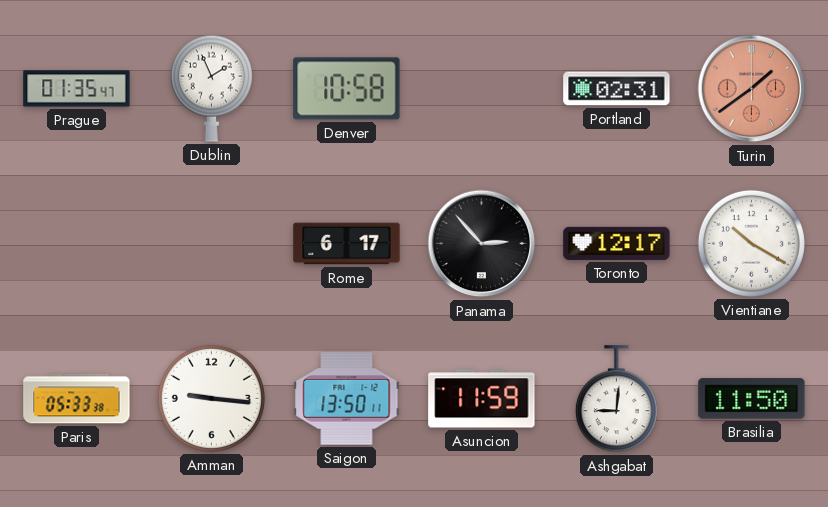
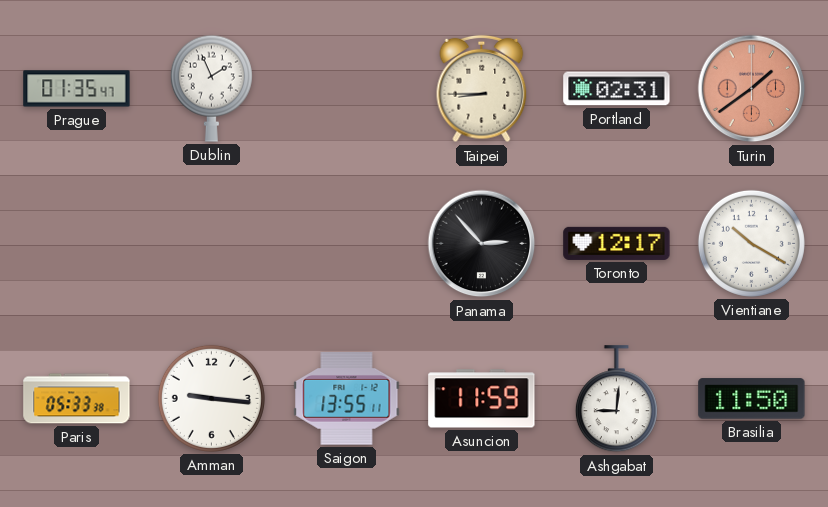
Denver: 10:58 -> none
Taipei: none -> 8:45
Rome: 6:17 -> none
Saigon: 13:50 -> 13:55
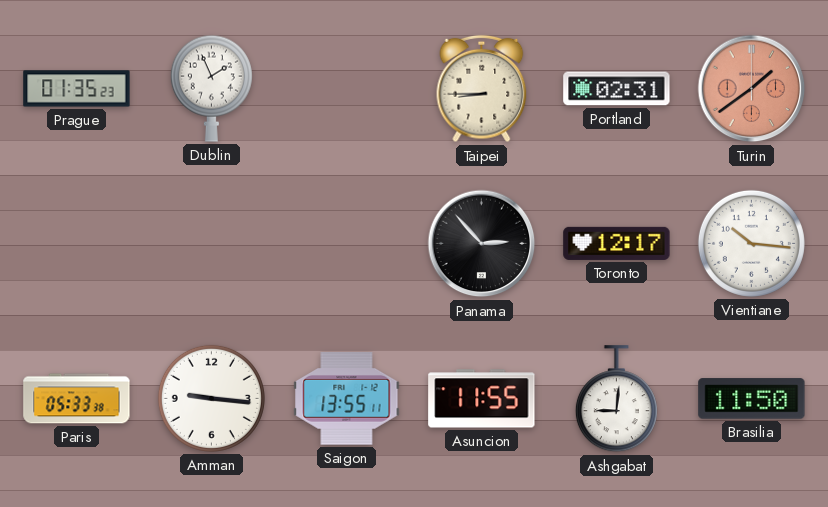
Prague: 01:35:47 -> 01:35:23
Vientiane: 10:20 -> 10:16
Asuncion: 11:59 -> 11:55
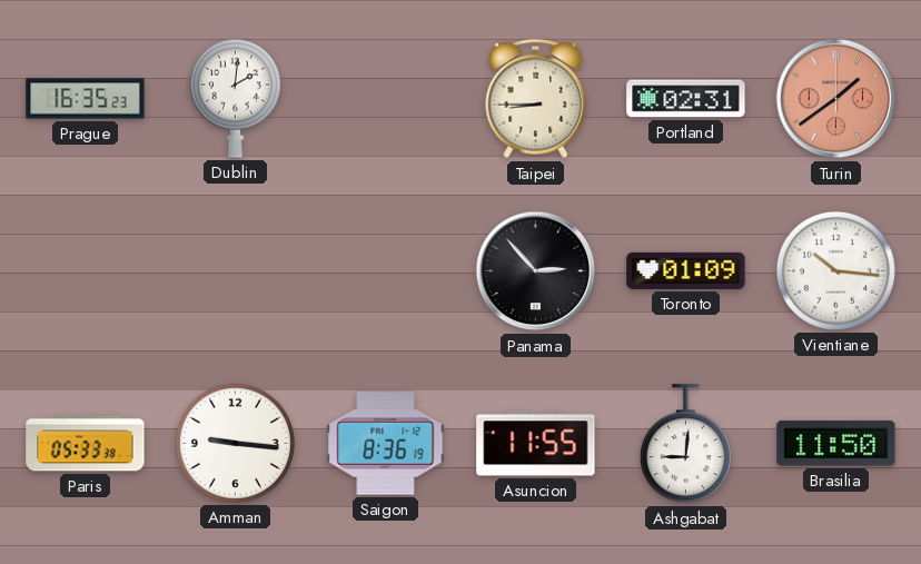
Prague: 01:35 -> 16:35
Dublin: 1:56 -> 2:01
Toronto: 12:17 -> 01:09
Saigon: 13:55 -> 8:36
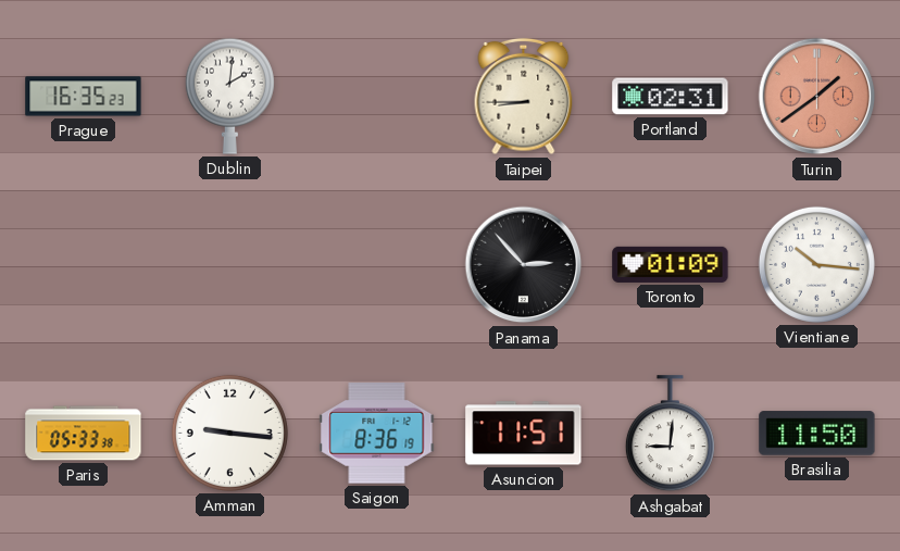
Asuncion: 11:55 -> 11:51
